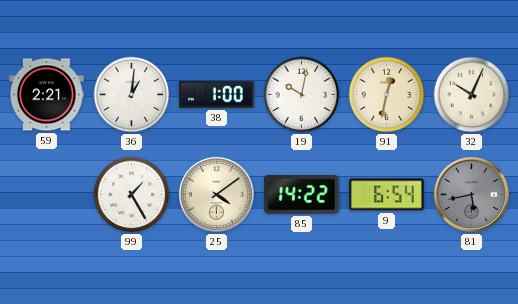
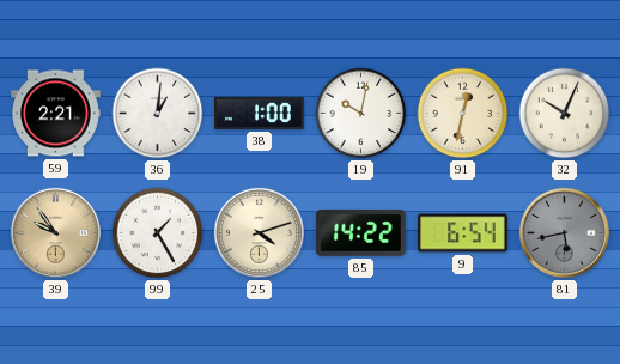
39: none -> 9:54
25: 4:09 -> 4:12
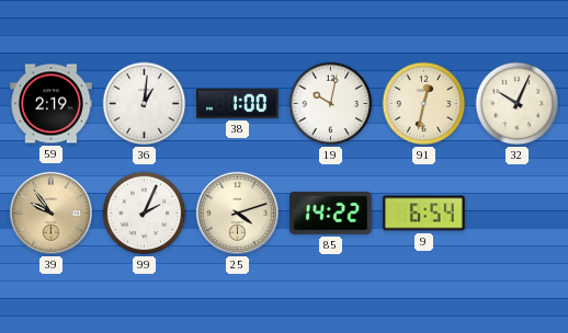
59: 2:21 -> 2:19
99: 1:25 -> 2:04
81: 5:43 -> none
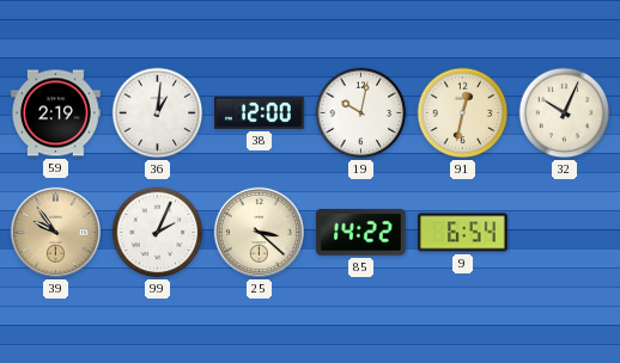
38: 1:00 -> 12:00
25: 4:12 -> 3:22
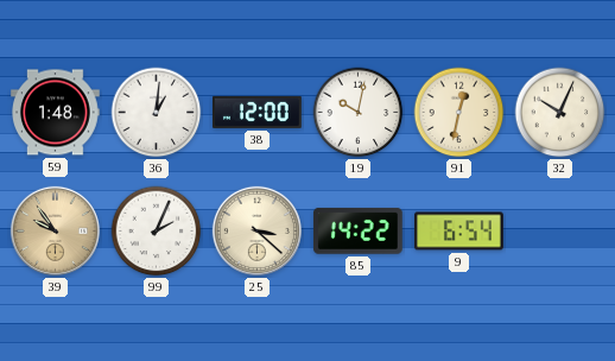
59: 2:19 -> 1:48
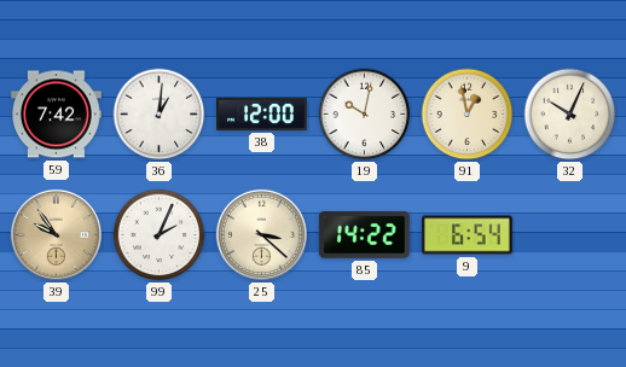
59: 1:48 -> 7:42
91: 12:32 -> 12:58
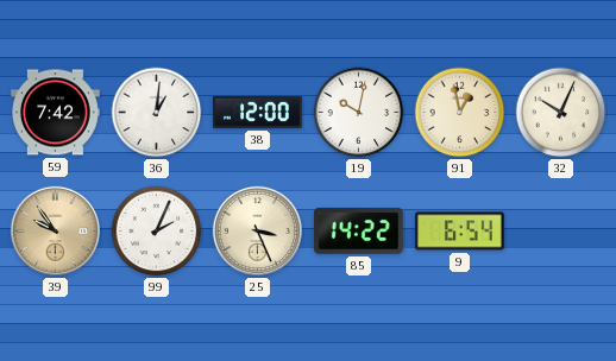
25: 3:22 -> 3:26
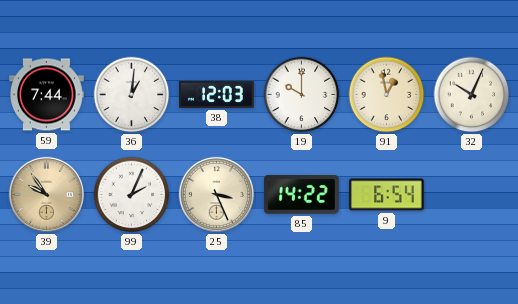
59: 7:42 -> 7:44
38: 12:00 -> 12:03
19: 10:02 -> 10:00
